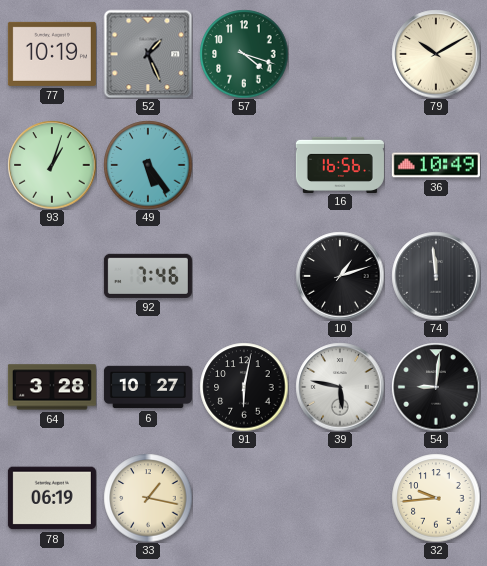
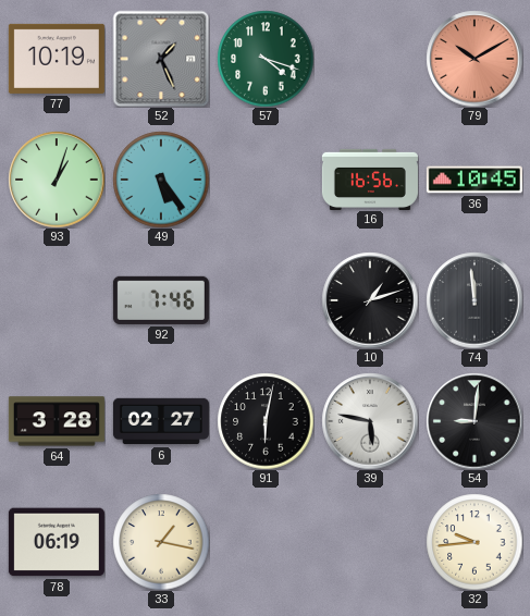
79 dial: cream -> salmon
36: 10:49 -> 10:45
6: 10:27 -> 02:27
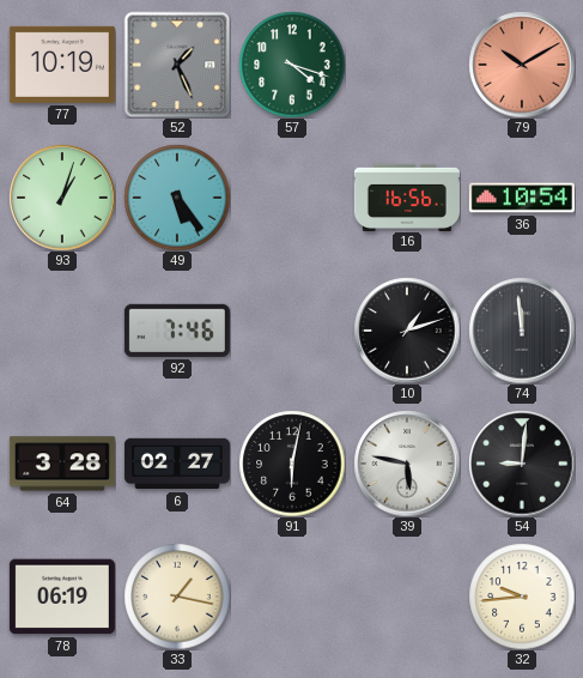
36: 10:45 -> 10:54
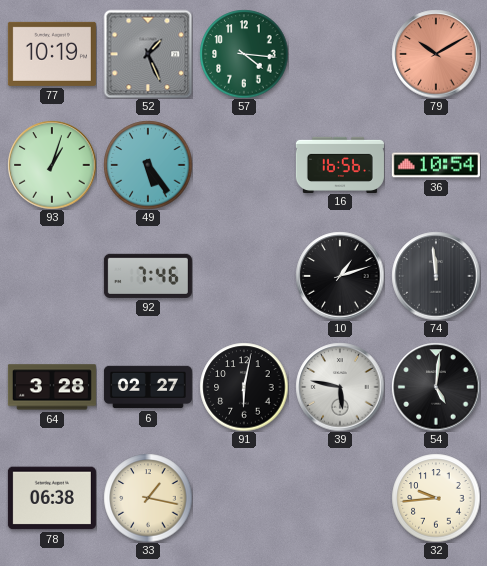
57: 4:18 -> 4:16
54: 9:01 -> 5:01
78: 06:19 -> 06:38
